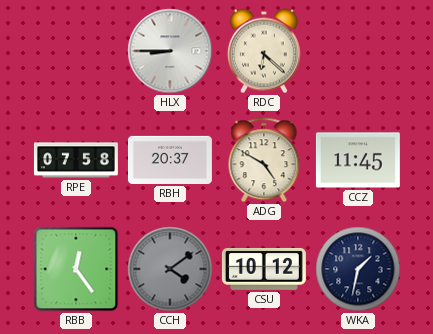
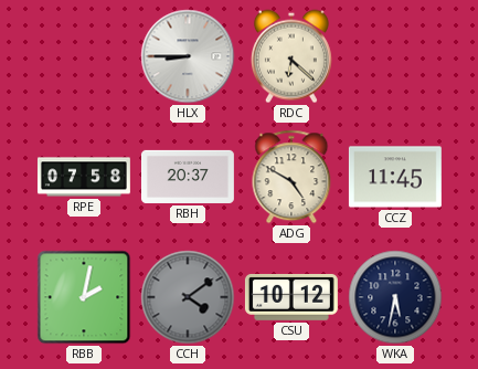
RBB: 12:24 -> 2:02
WKA: 1:32 -> 5:32
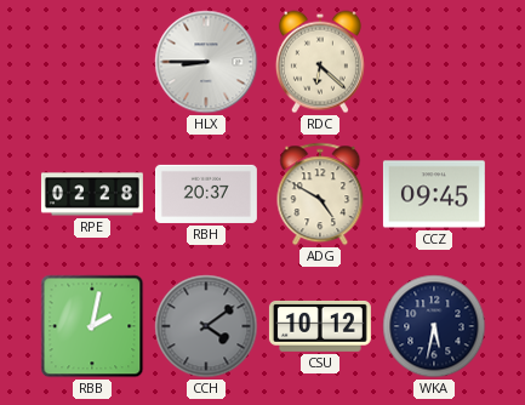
RPE: 07:58 -> 02:28
CCZ: 11:45 -> 09:45
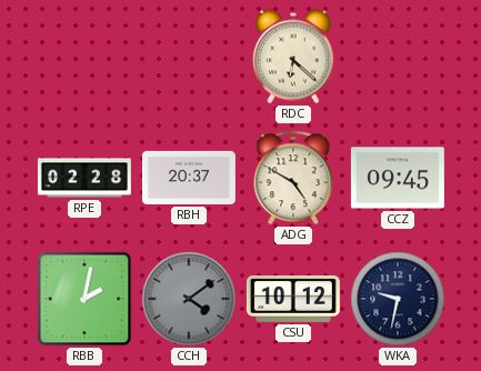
HLX: 8:45 -> none
WKA: 5:32 -> 9:32
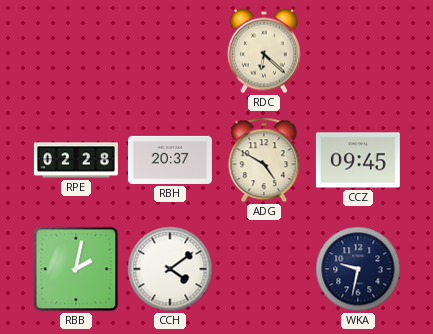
CCH dial: grey -> white
CSU: 10:12 -> none
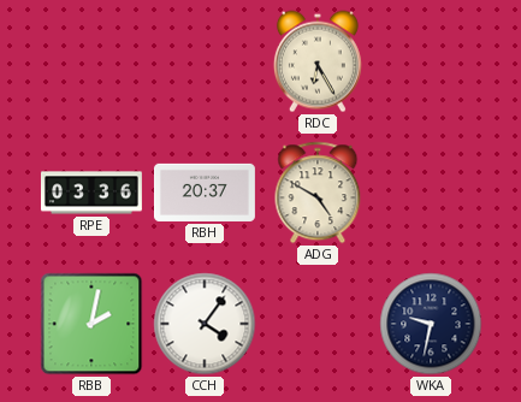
RDC: 6:22 -> 6:25
RPE: 02:28 -> 03:36
CCZ: 09:45 -> none
CCH: 4:09 -> 4:06
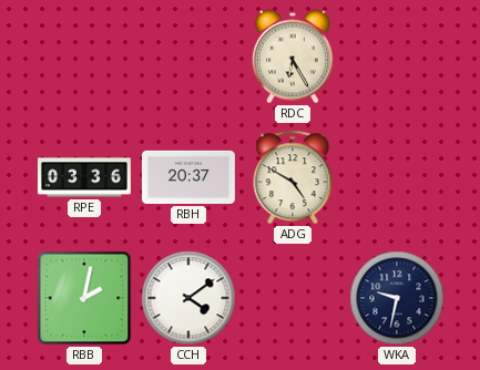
CCH: 4:06 -> 4:09
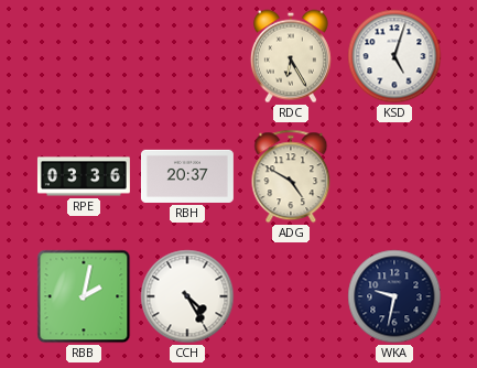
KSD: none -> 5:03
CCH: 4:09 -> 4:25
